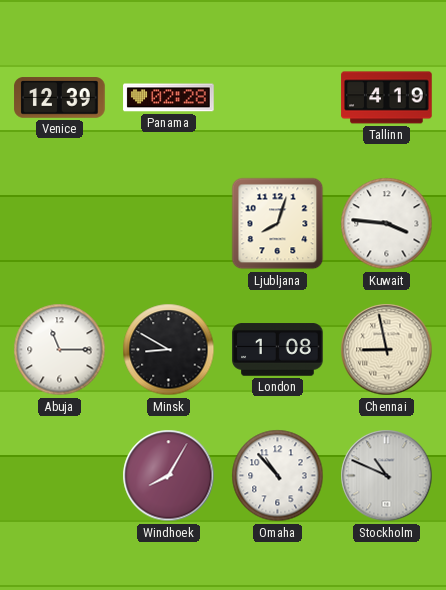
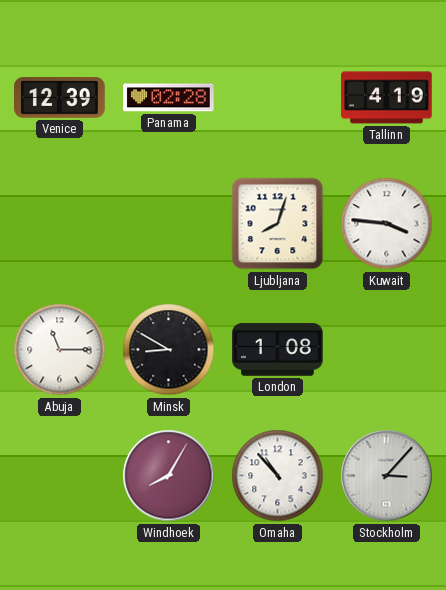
Chennai: 8:58 -> none
Stockholm: 10:49 -> 3:07
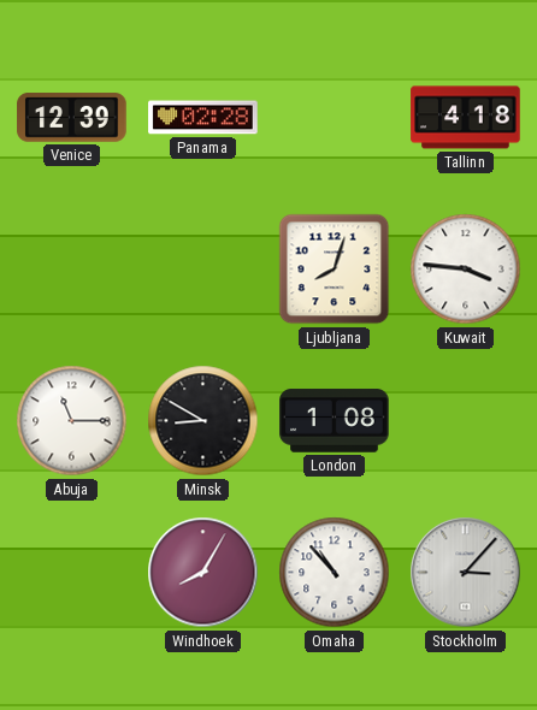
Tallinn: 4:19 -> 4:18
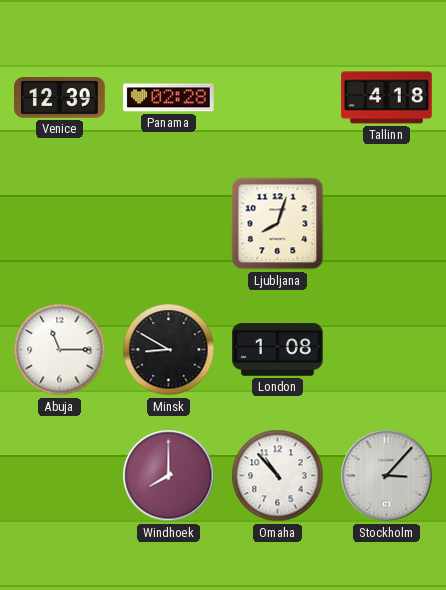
Kuwait: 3:46 -> none
Windhoek: 8:05 -> 8:00
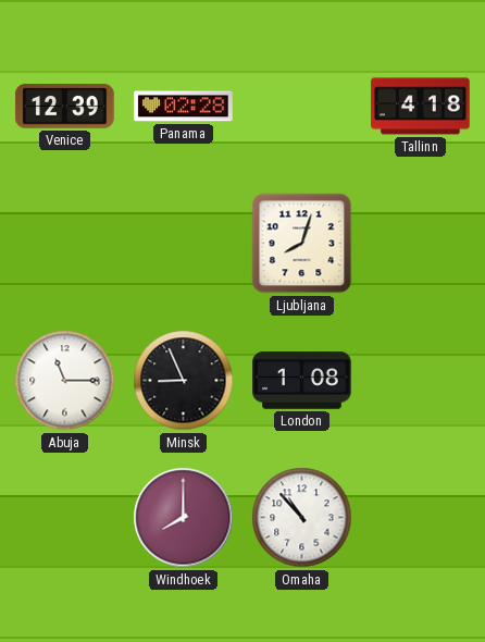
Minsk: 8:50 -> 8:56
Stockholm: 3:07 -> none
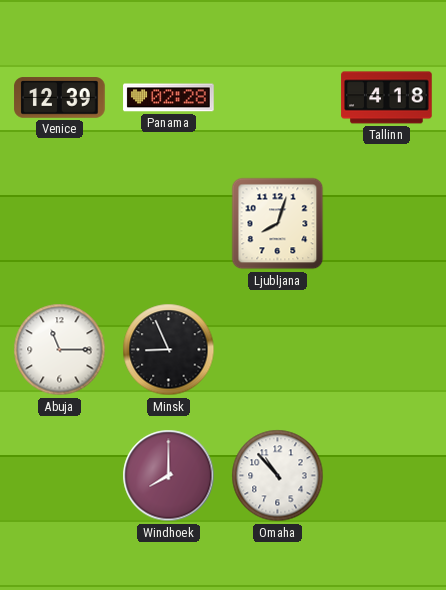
London: 1:08 -> none
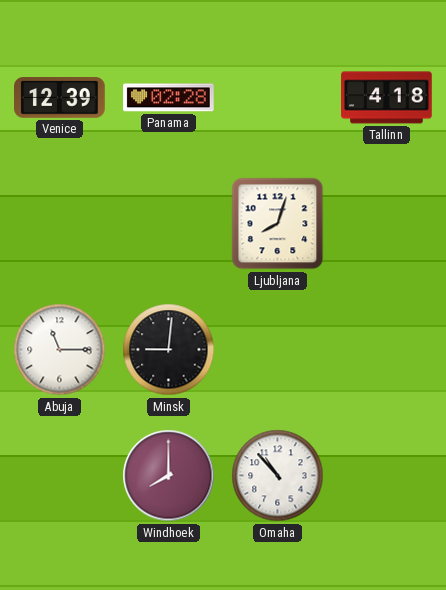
Minsk: 8:56 -> 9:01
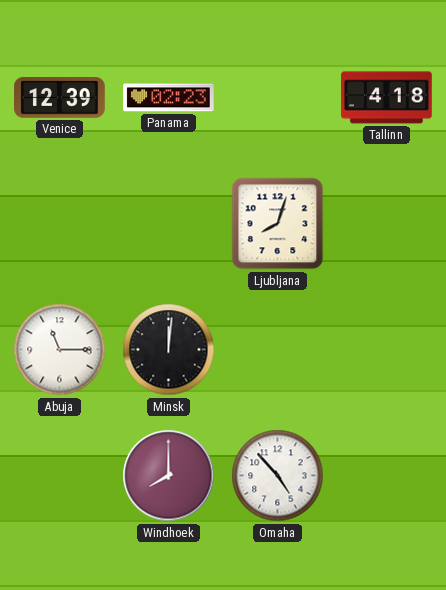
Panama: 02:28 -> 02:23
Minsk: 9:01 -> 12:01
Omaha: 10:53 -> 4:53
